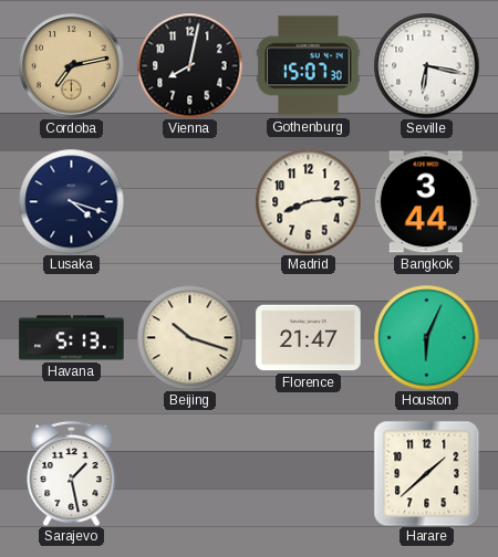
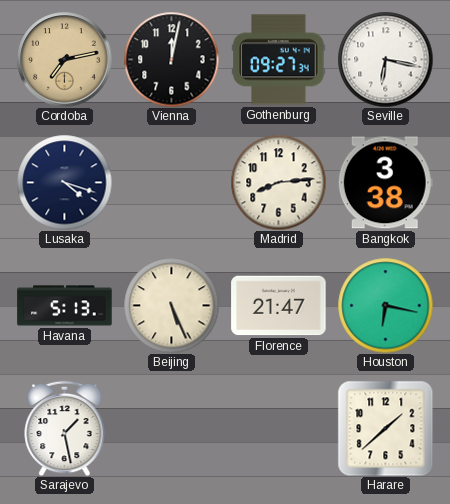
Vienna: 8:02 -> 12:02
Gothenburg: 15:07 -> 09:27
Bangkok: 3:44 -> 3:38
Beijing: 10:18 -> 5:26
Houston: 6:04 -> 6:17
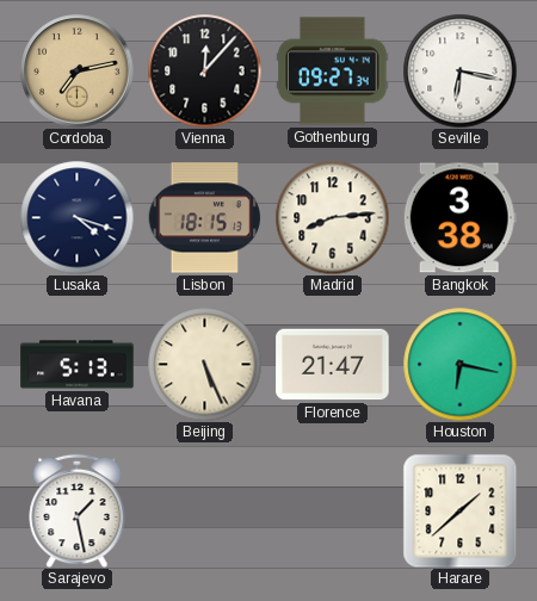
Vienna: 12:02 -> 12:07
Lisbon: none -> 18:15
